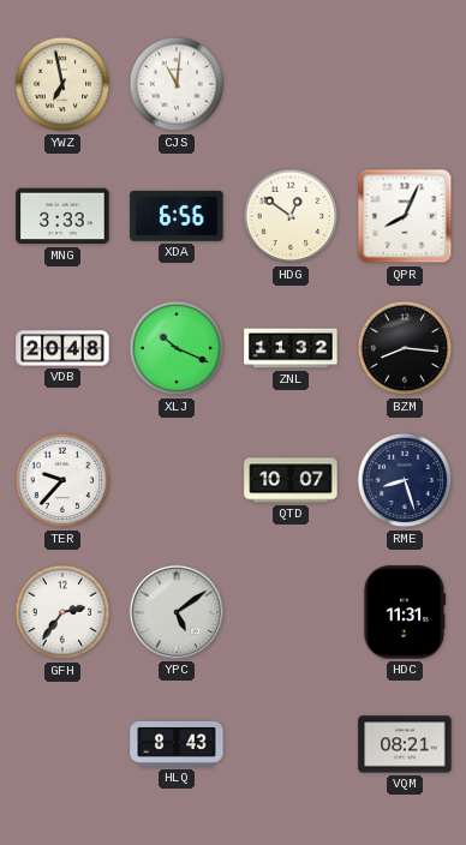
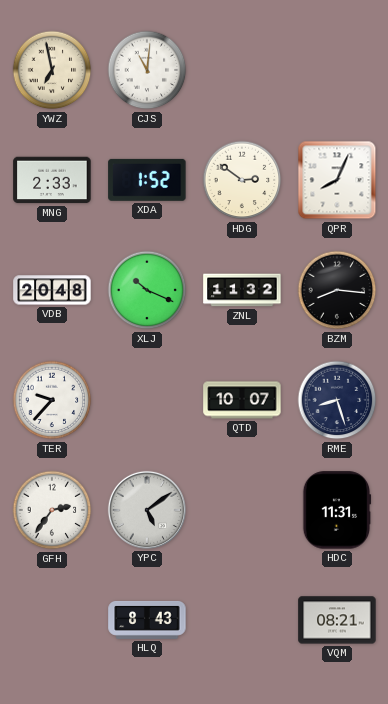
MNG: 3:33 -> 2:33
XDA: 6:56 -> 1:52
HDG: 12:51 -> 2:51
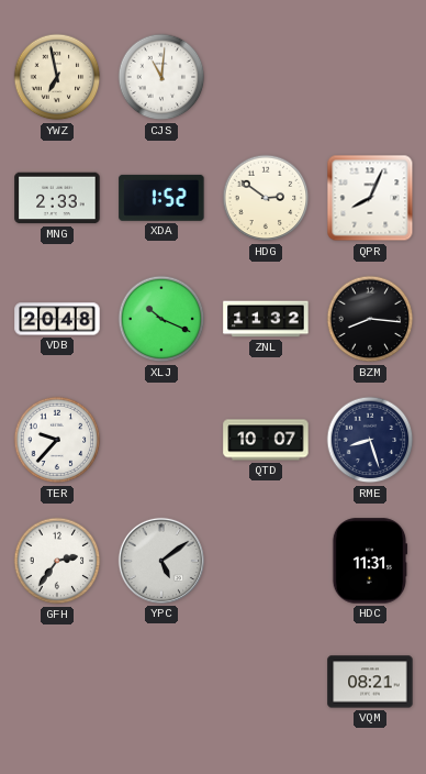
HLQ: 8:43 -> none
